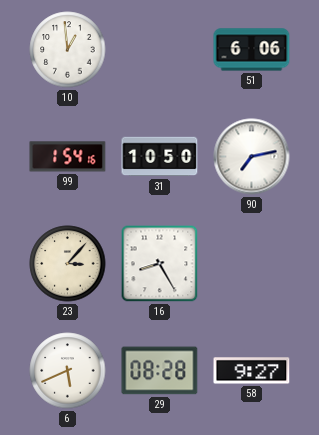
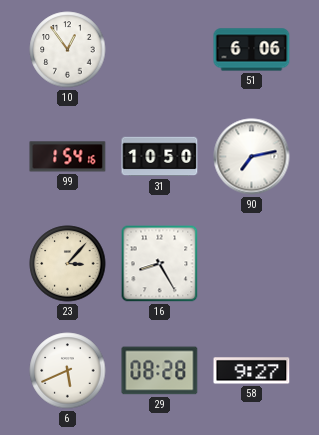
10: 12:59 -> 12:54
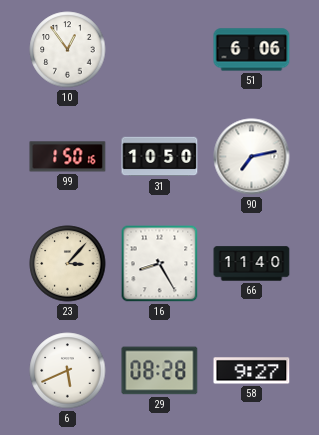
99: 1:54 -> 1:50
66: none -> 11:40
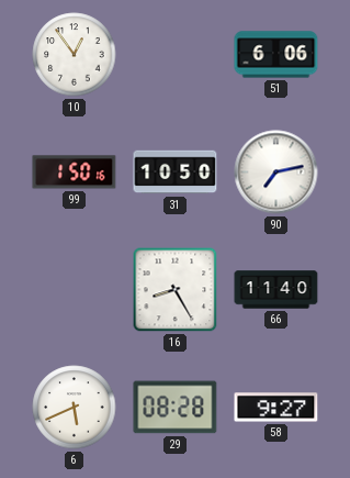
23: 3:07 -> none
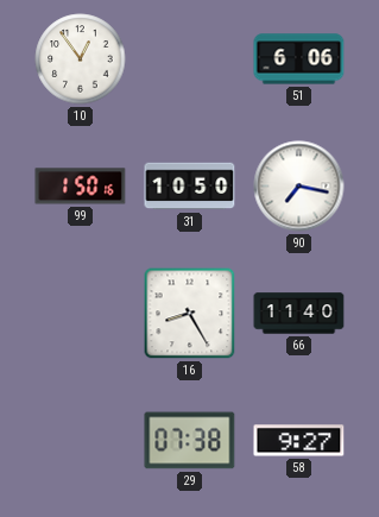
90: 7:13 -> 7:17
6: 5:41 -> none
29: 08:28 -> 07:38
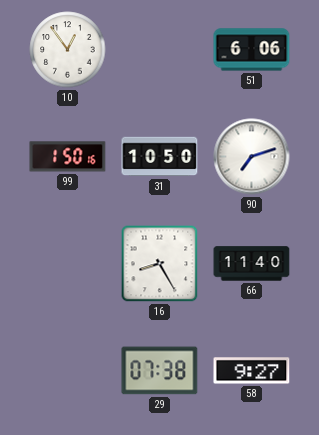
90: 7:17 -> 7:12
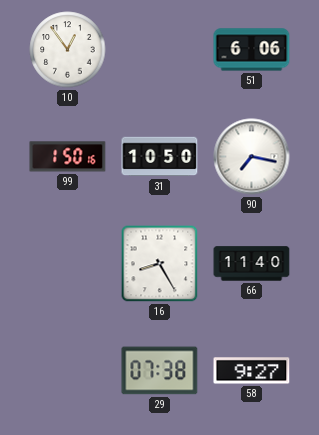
90: 7:12 -> 7:17
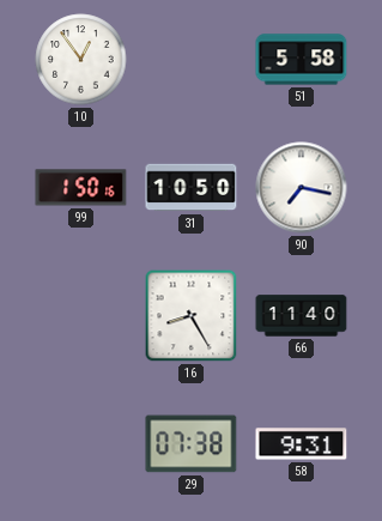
51: 6:06 -> 5:58
58: 9:27 -> 9:31
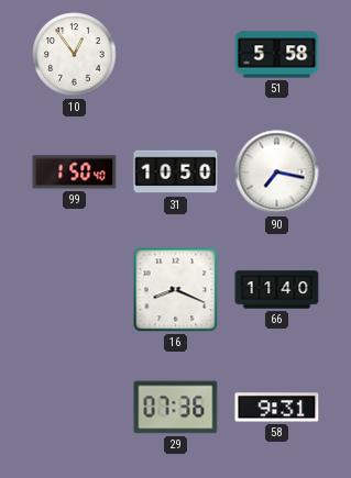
99: 1:50:16 -> 1:50:40
16: 8:25 -> 8:19
29: 07:38 -> 07:36
